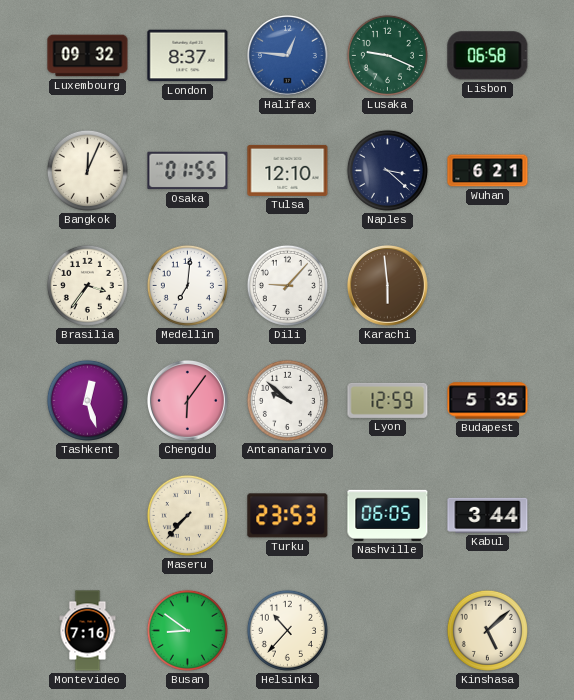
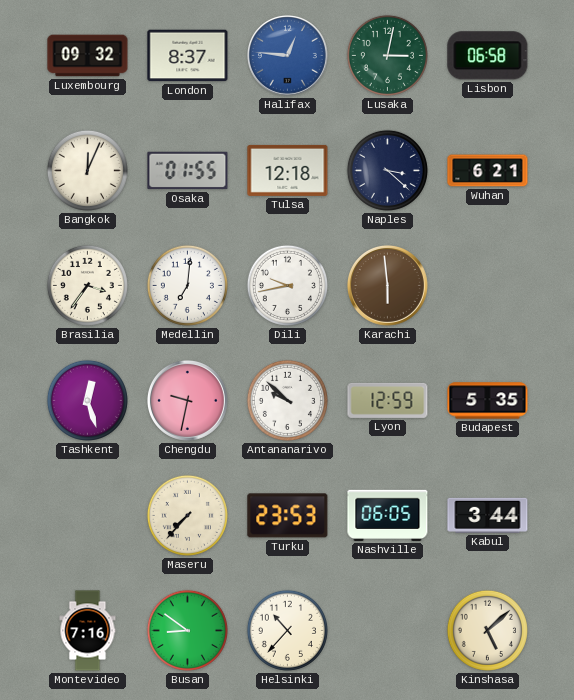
Lusaka: 9:19 -> 3:02
Tulsa: 12:10 -> 12:18
Dili: 9:07 -> 9:43
Chengdu: 6:06 -> 9:32
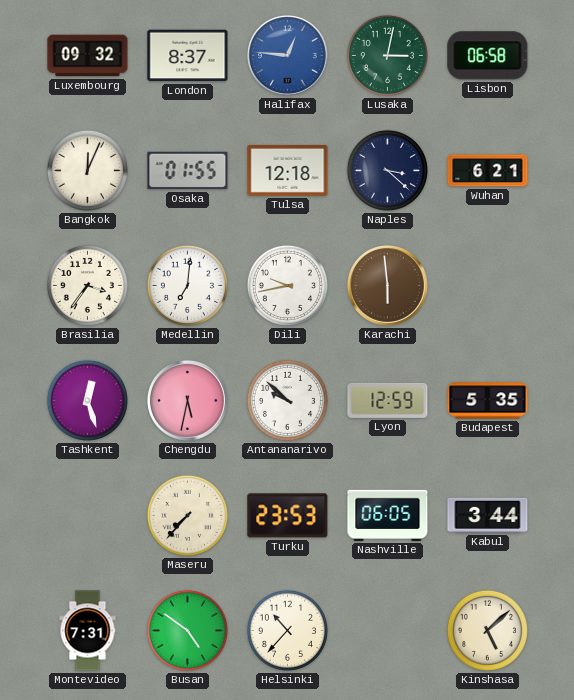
Chengdu: 9:32 -> 5:32
Montevideo: 7:16 -> 7:31
Busan: 8:51 -> 4:51
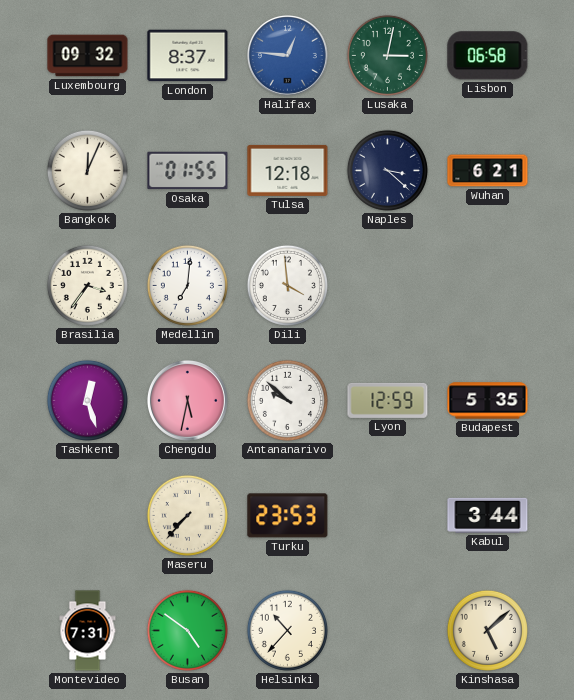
Dili: 9:43 -> 3:59
Karachi: 5:59 -> none
Nashville: 06:05 -> none
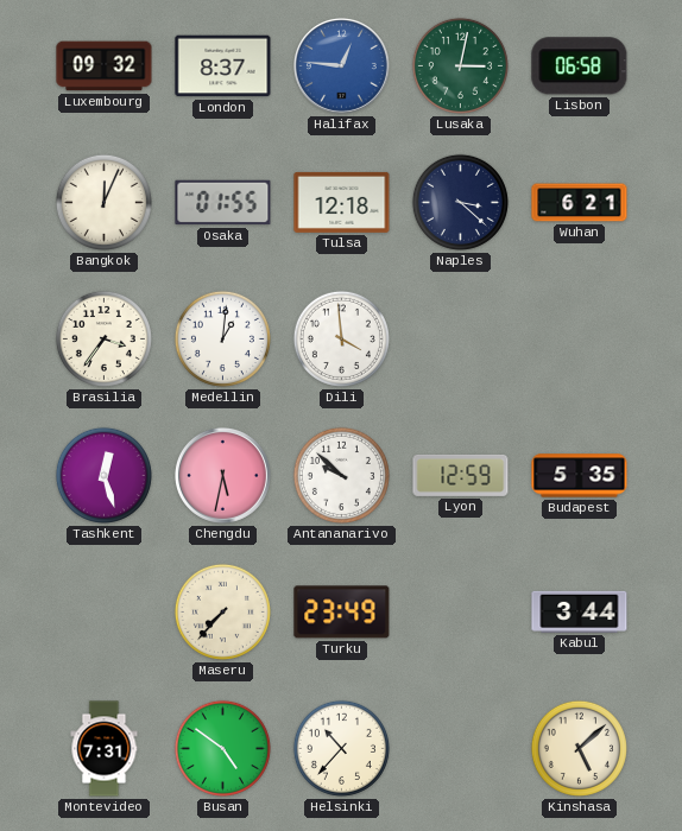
Medellin: 7:01 -> 1:01
Turku: 23:53 -> 23:49
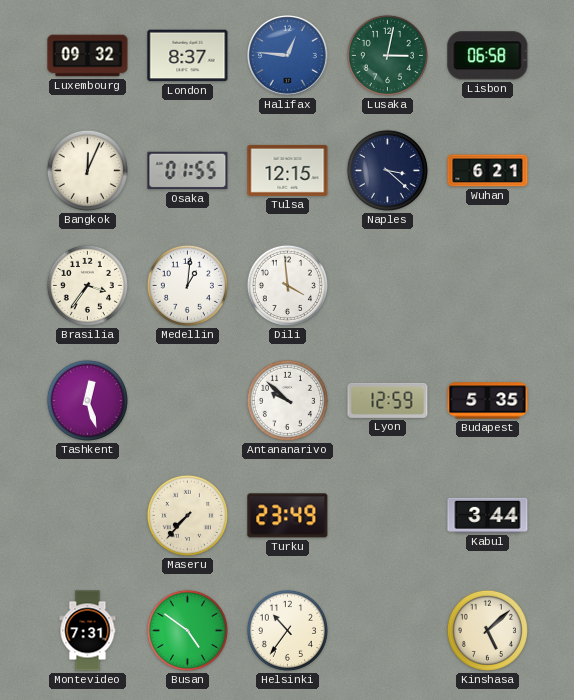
Tulsa: 12:18 -> 12:15
Chengdu: 5:32 -> none
Helsinki: 10:37 -> 10:36
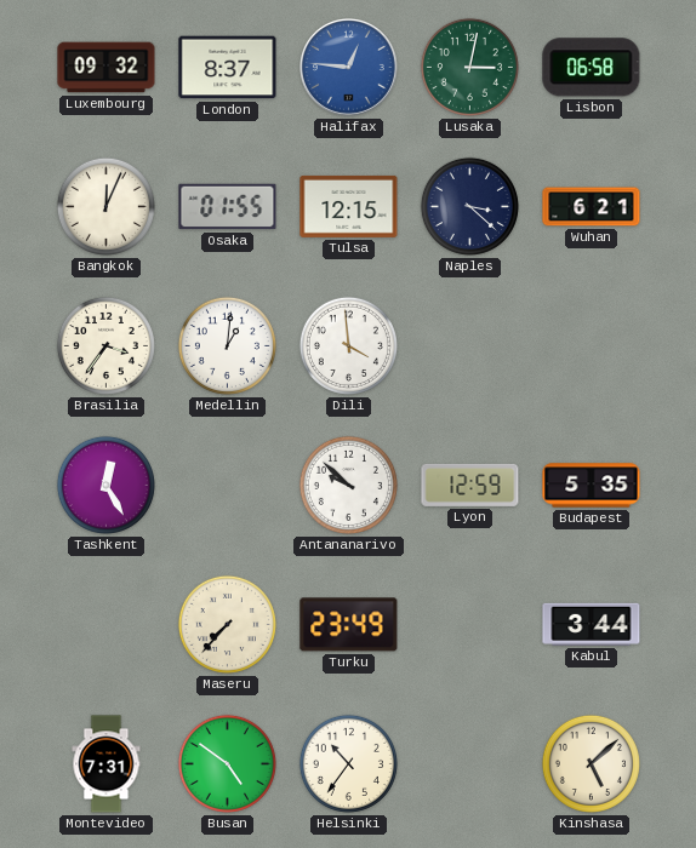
Tashkent: 12:27 -> 12:25
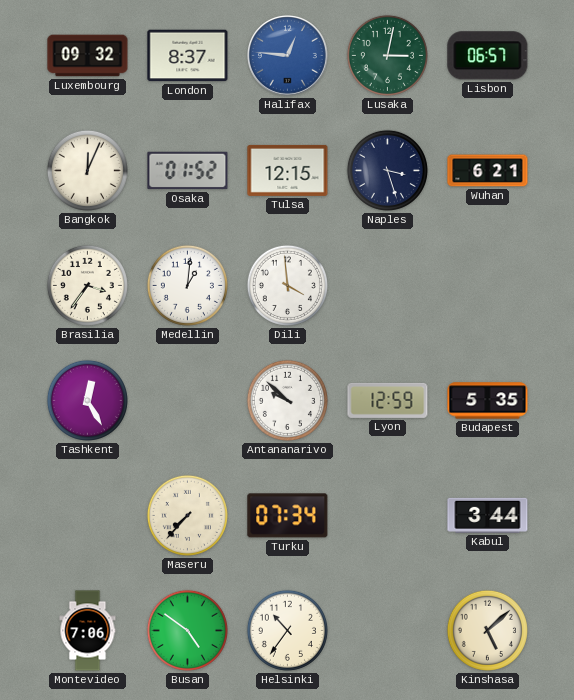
Lisbon: 06:58 -> 06:57
Osaka: 01:55 -> 01:52
Naples: 3:22 -> 3:27
Turku: 23:49 -> 07:34
Montevideo: 7:31 -> 7:06
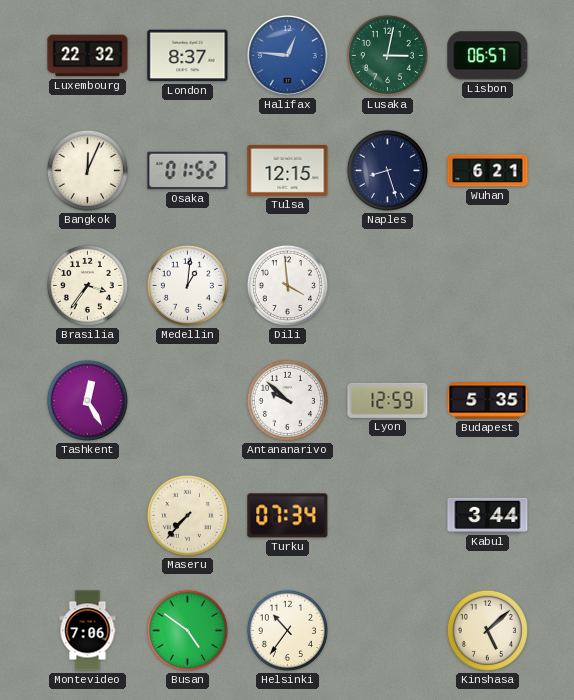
Luxembourg: 09:32 -> 22:32
Naples: 3:27 -> 8:27
